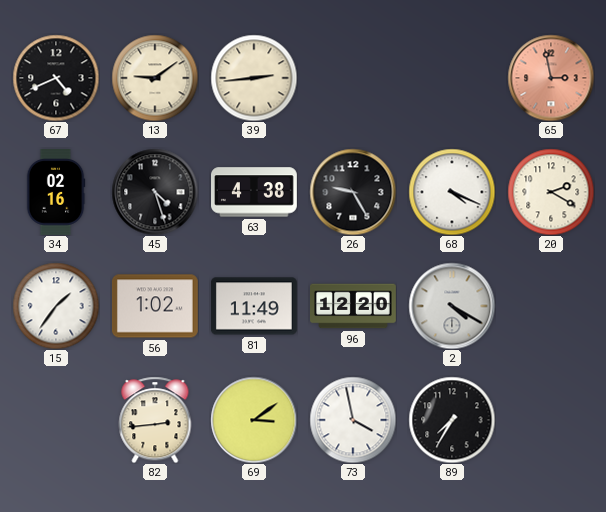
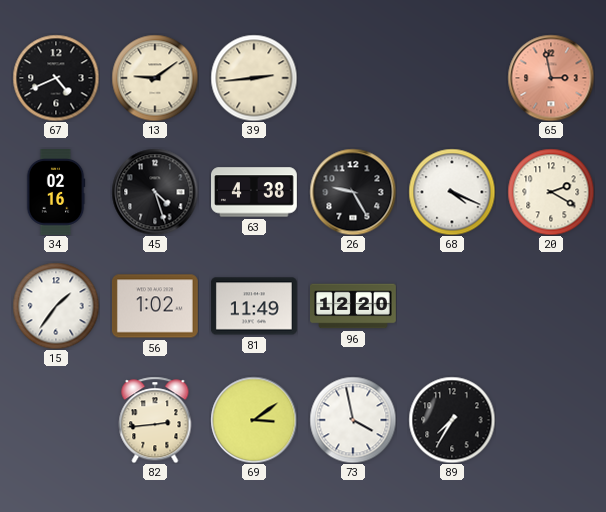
2: 4:20 -> none
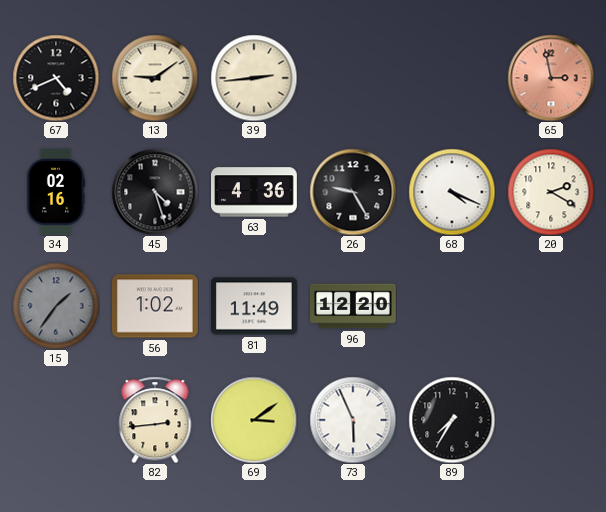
63: 4:38 -> 4:36
15 dial: white -> grey
73: 3:58 -> 5:56
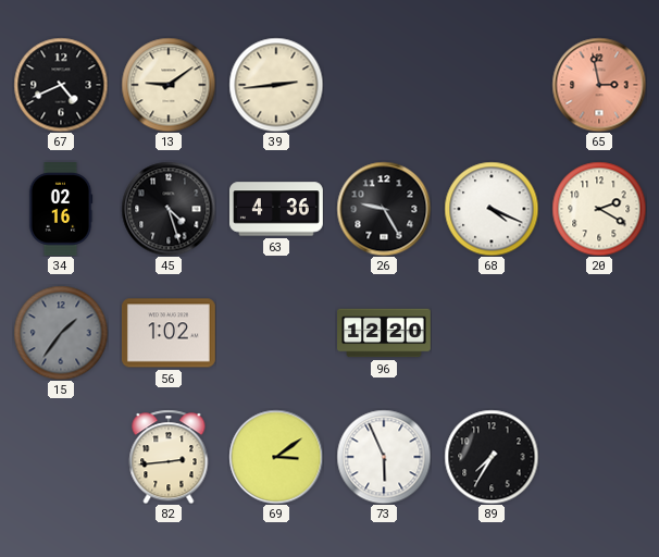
81: 11:49 -> none
